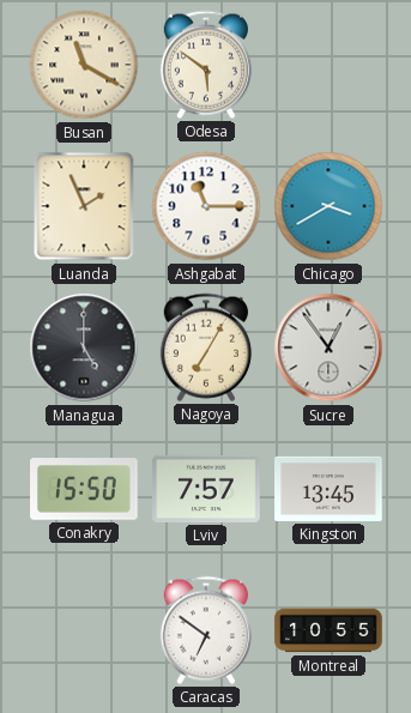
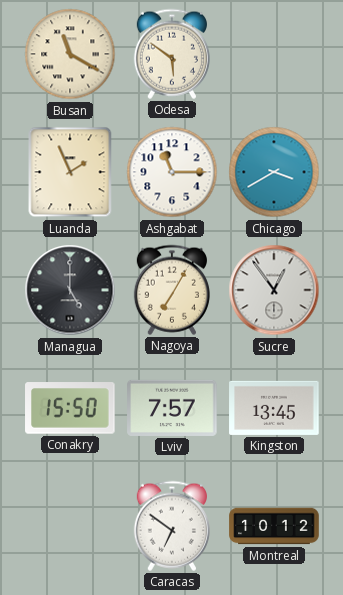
Montreal: 10:55 -> 10:12
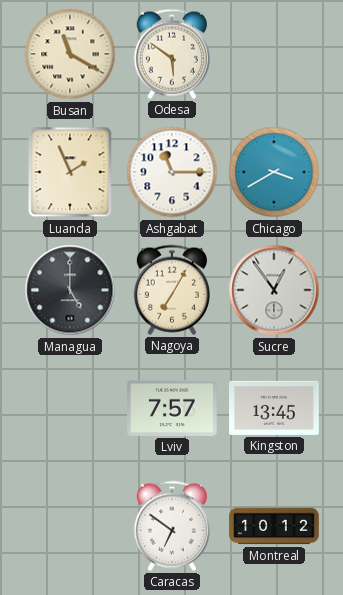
Conakry: 15:50 -> none
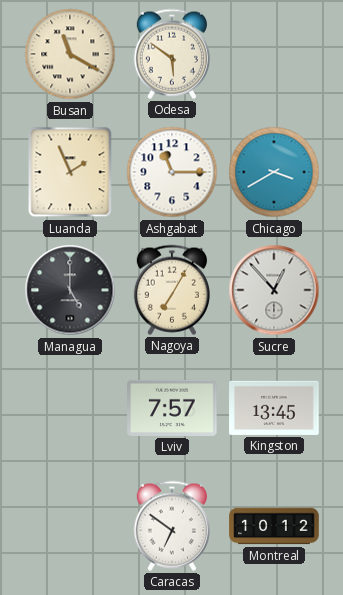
Sucre: 12:54 -> 12:53
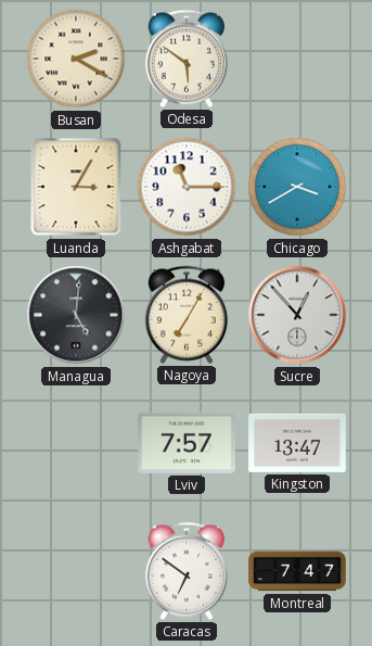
Busan: 11:20 -> 2:20
Luanda: 1:56 -> 3:05
Managua: 5:00 -> 5:01
Kingston: 13:45 -> 13:47
Montreal: 10:12 -> 7:47
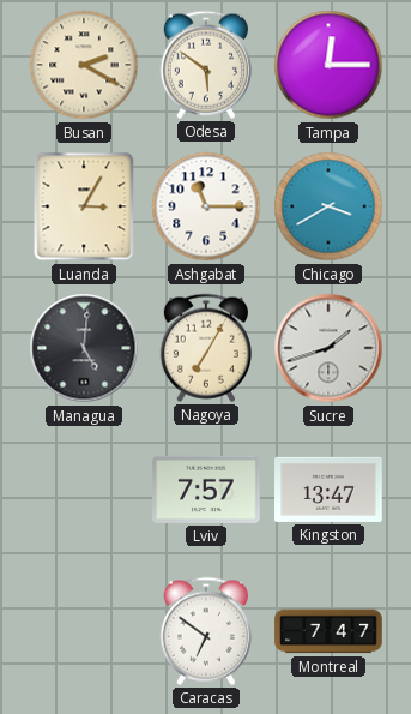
Tampa: none -> 12:15
Sucre: 12:53 -> 1:42
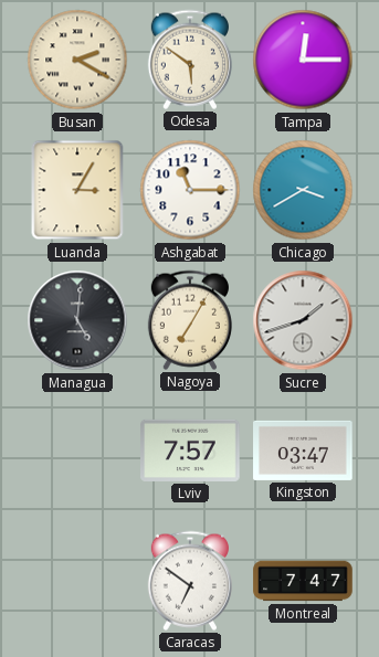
Kingston: 13:47 -> 03:47
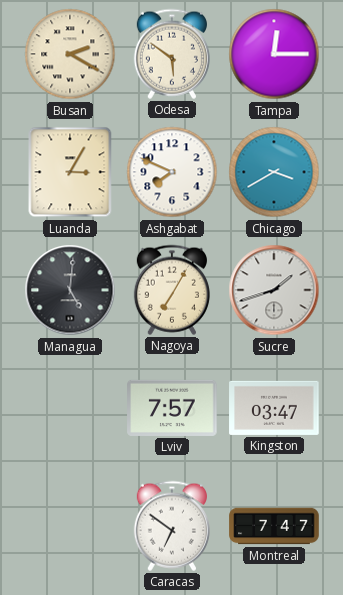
Ashgabat: 11:15 -> 7:49
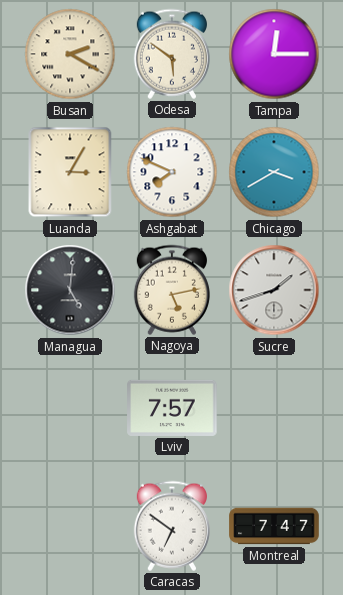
Nagoya: 7:05 -> 5:13
Kingston: 03:47 -> none
